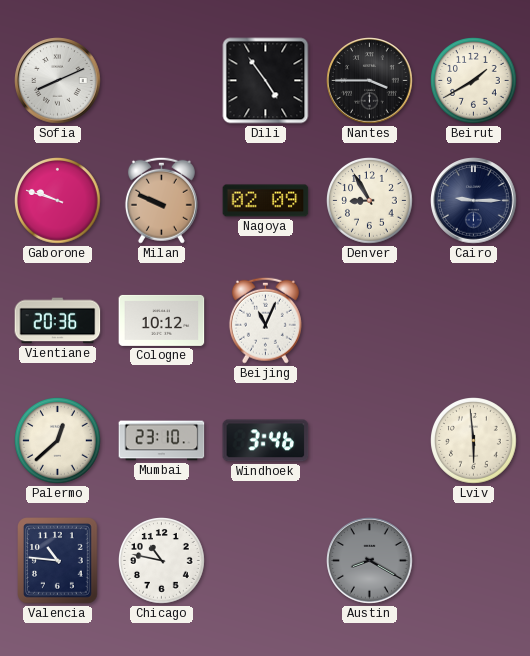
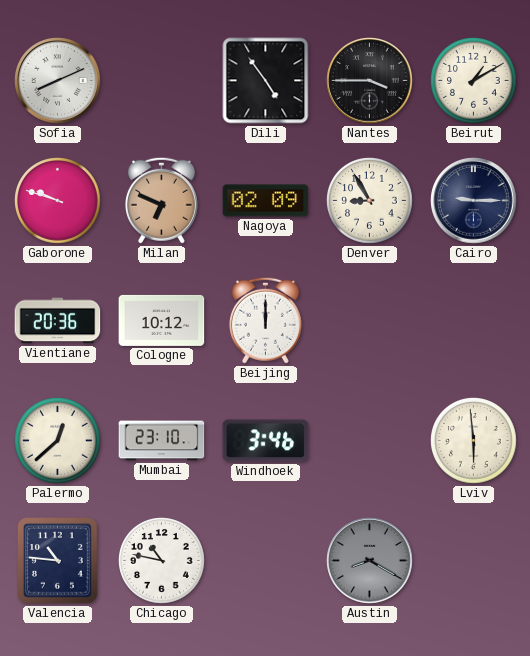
Beirut: 1:40 -> 1:10
Milan: 9:49 -> 6:49
Beijing: 11:04 -> 12:00
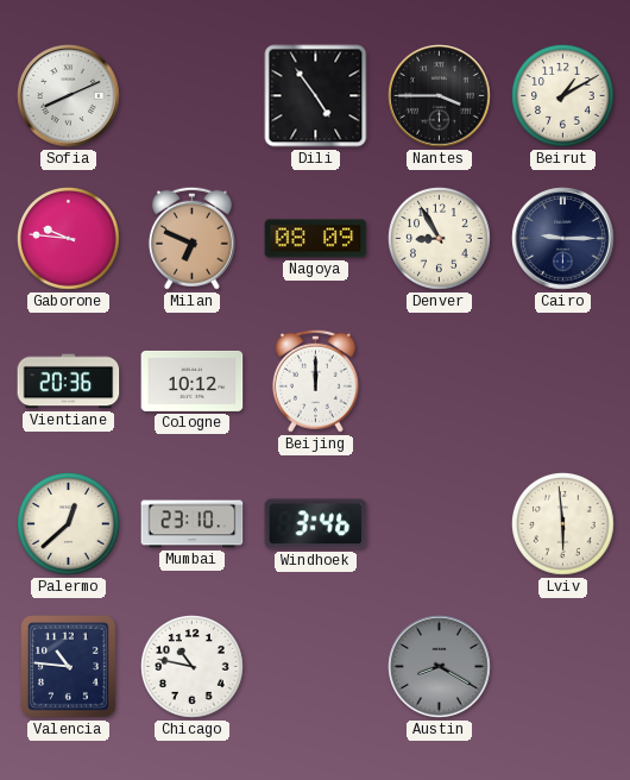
Gaborone: 9:48 -> 9:46
Nagoya: 02:09 -> 08:09
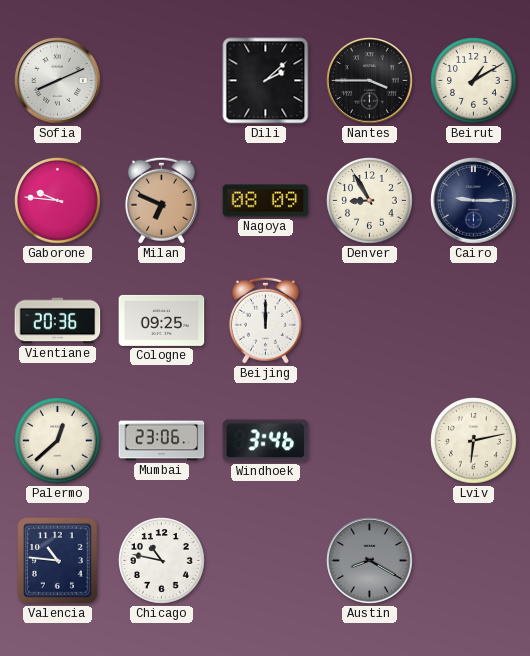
Dili: 4:54 -> 2:08
Cologne: 10:12 -> 09:25
Mumbai: 23:10 -> 23:06
Lviv: 5:59 -> 6:13
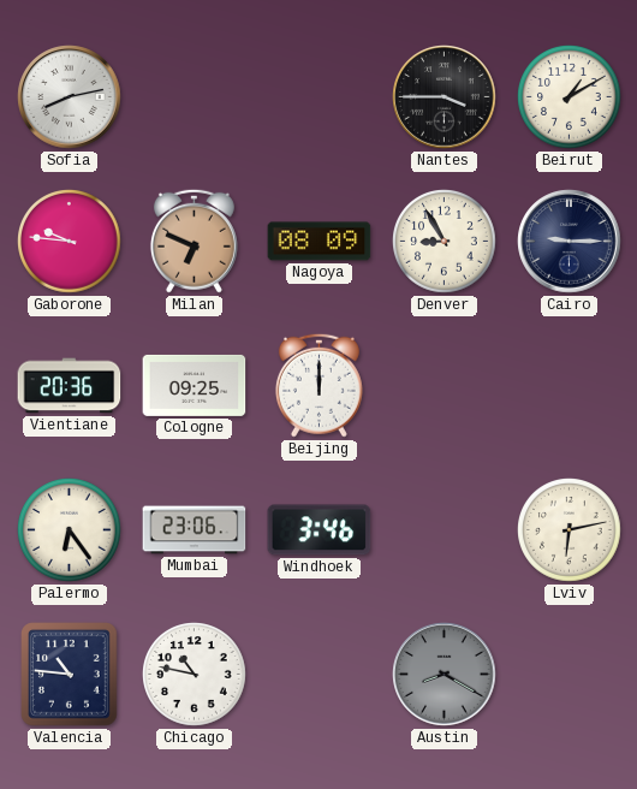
Sofia: 8:11 -> 8:13
Dili: 2:08 -> none
Palermo: 12:38 -> 6:24
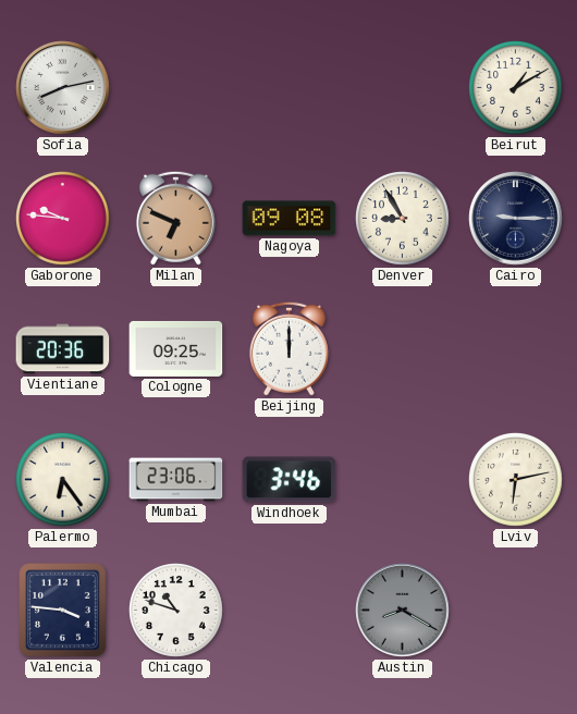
Nantes: 3:45 -> none
Nagoya: 08:09 -> 09:08
Valencia: 10:46 -> 3:46
Chicago: 10:47 -> 10:48
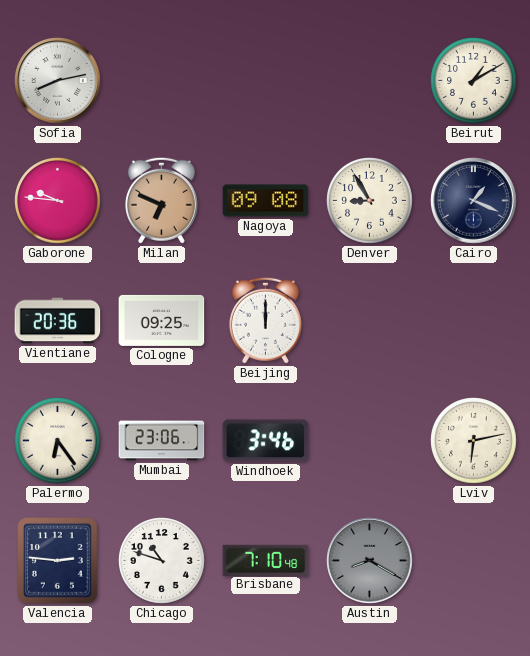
Cairo: 9:15 -> 1:19
Valencia: 3:46 -> 2:46
Brisbane: none -> 7:10
